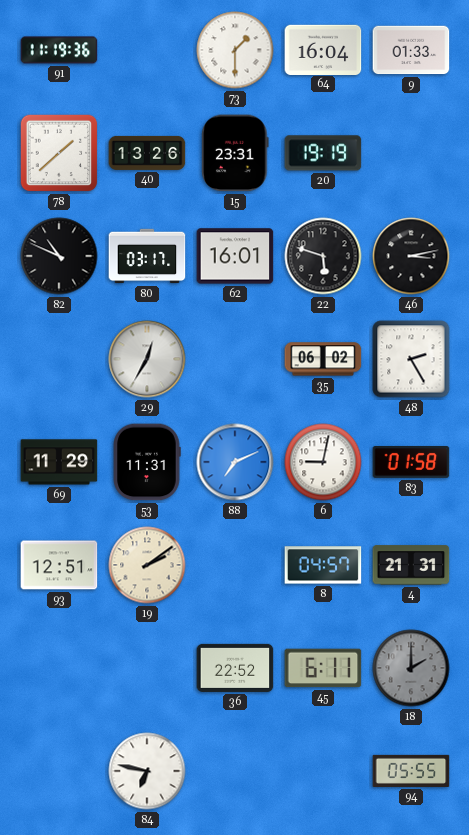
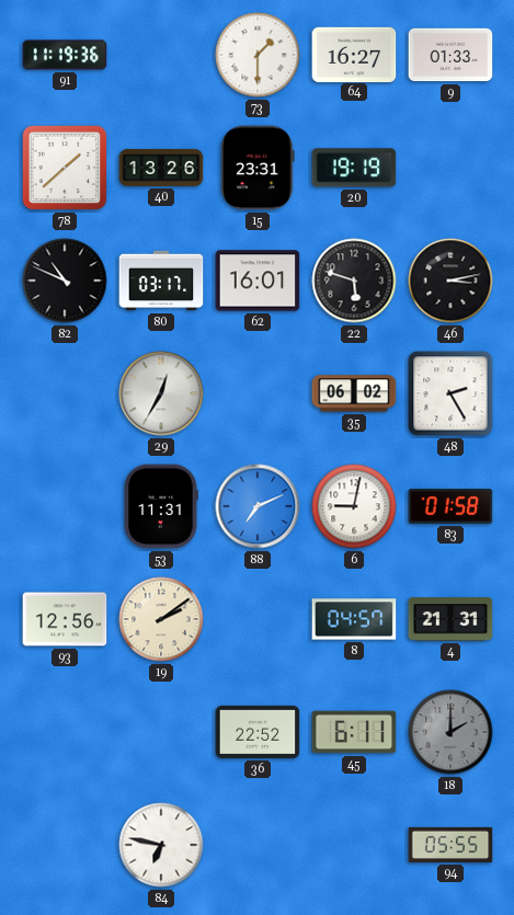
64: 16:04 -> 16:27
69: 11:29 -> none
93: 12:51 -> 12:56
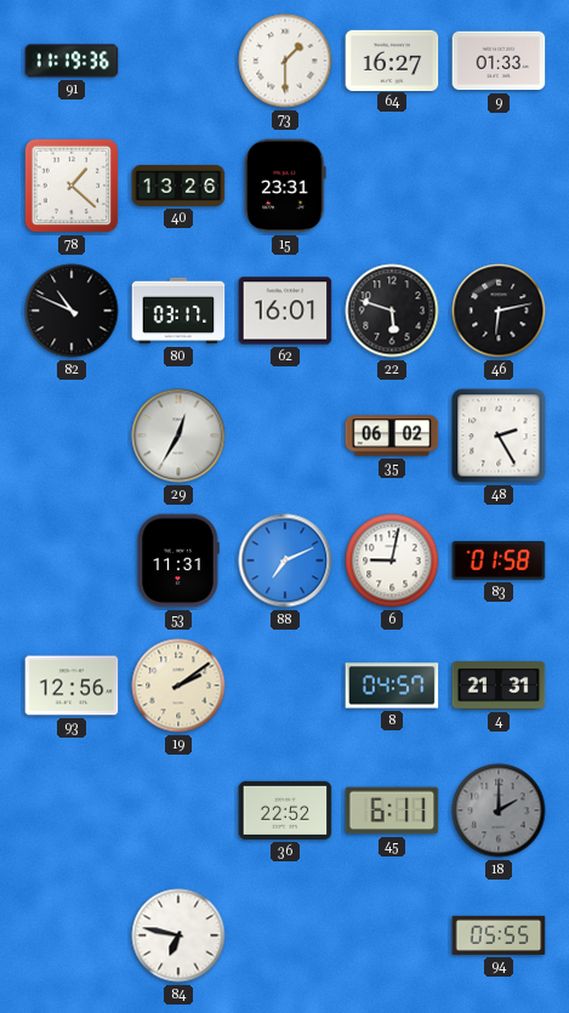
78: 1:38 -> 1:22
20: 19:19 -> none
46: 3:13 -> 6:13
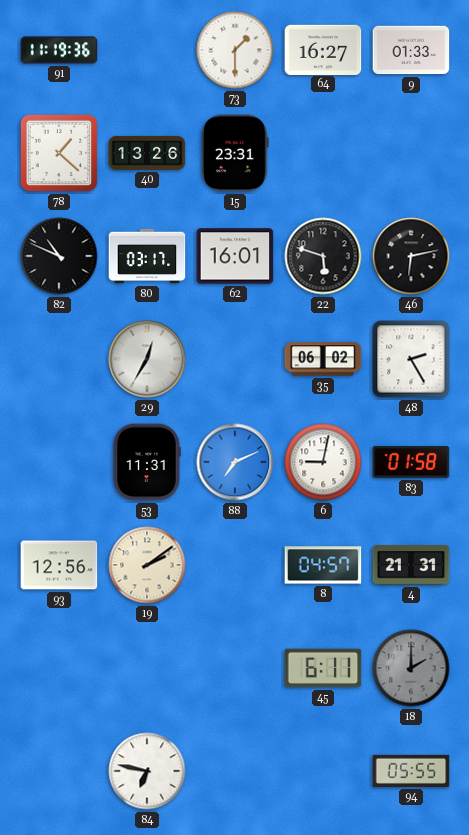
36: 22:52 -> none
